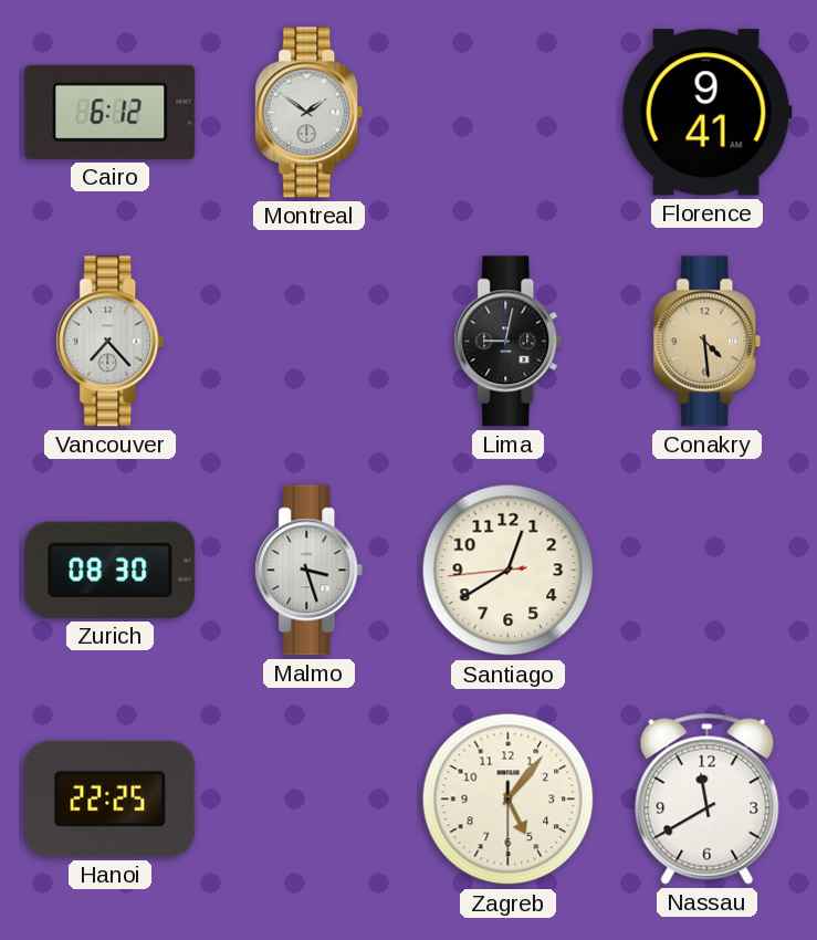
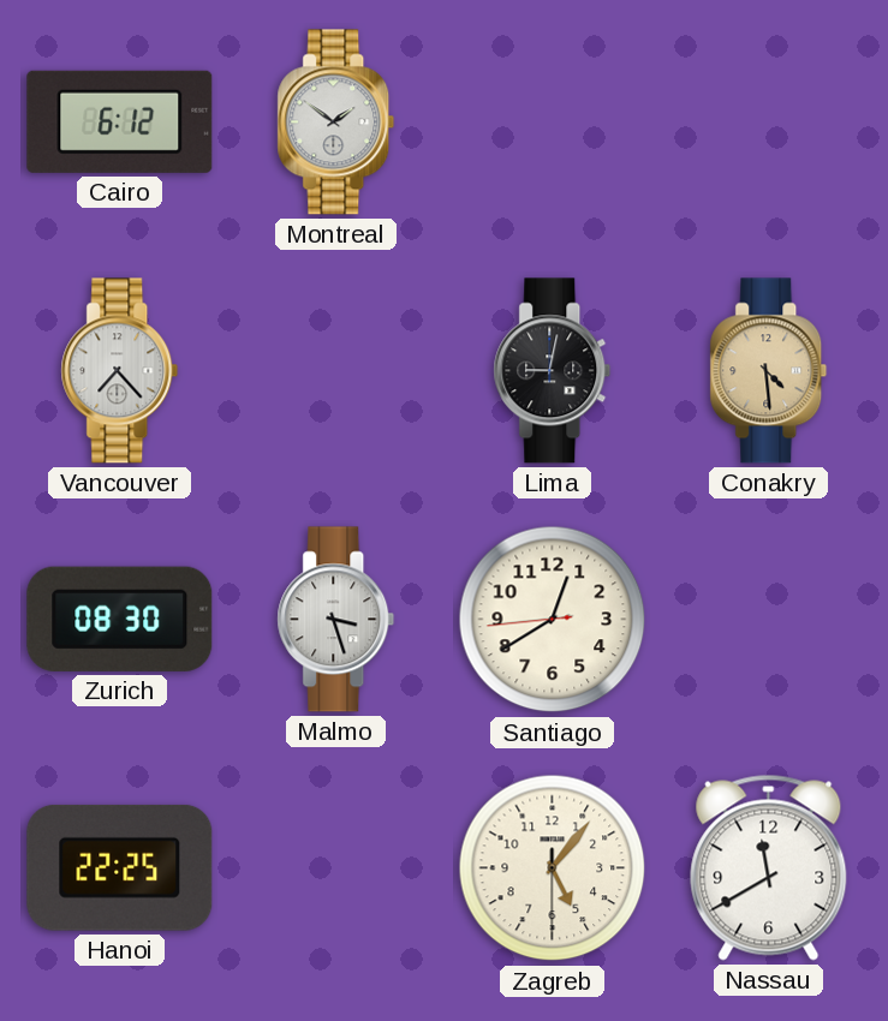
Florence: 9:41 -> none
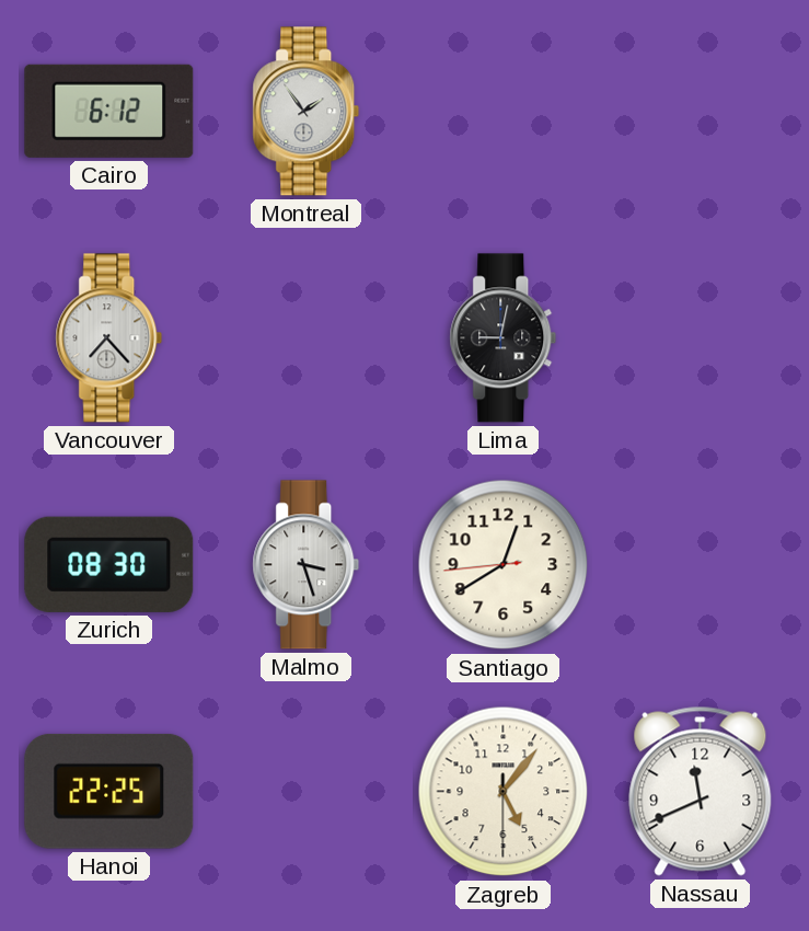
Montreal: 1:51 -> 1:54
Conakry: 4:29 -> none
Nassau: 11:40 -> 11:41
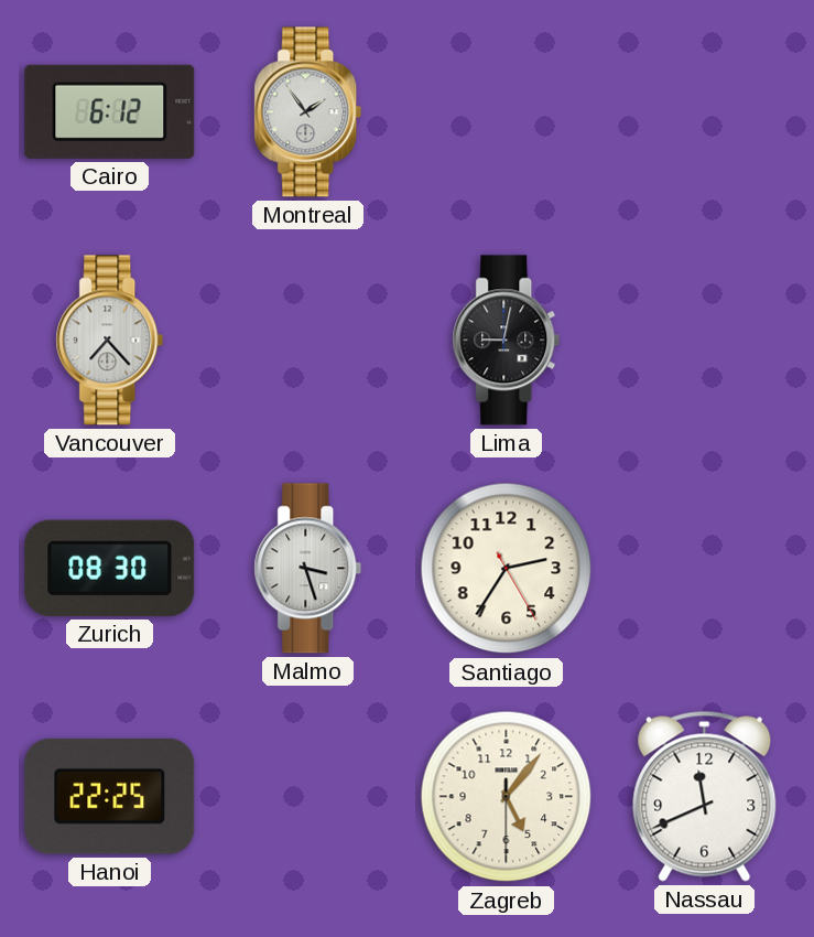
Santiago: 12:39 -> 2:35
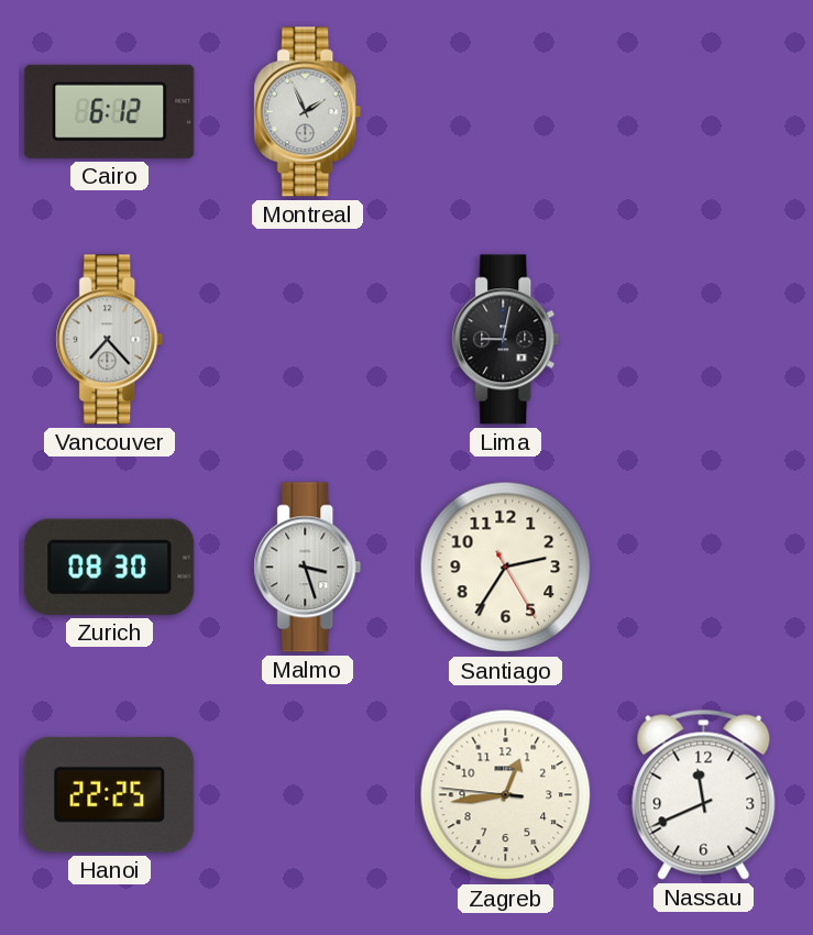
Montreal: 1:54 -> 1:56
Zagreb: 5:06 -> 12:43
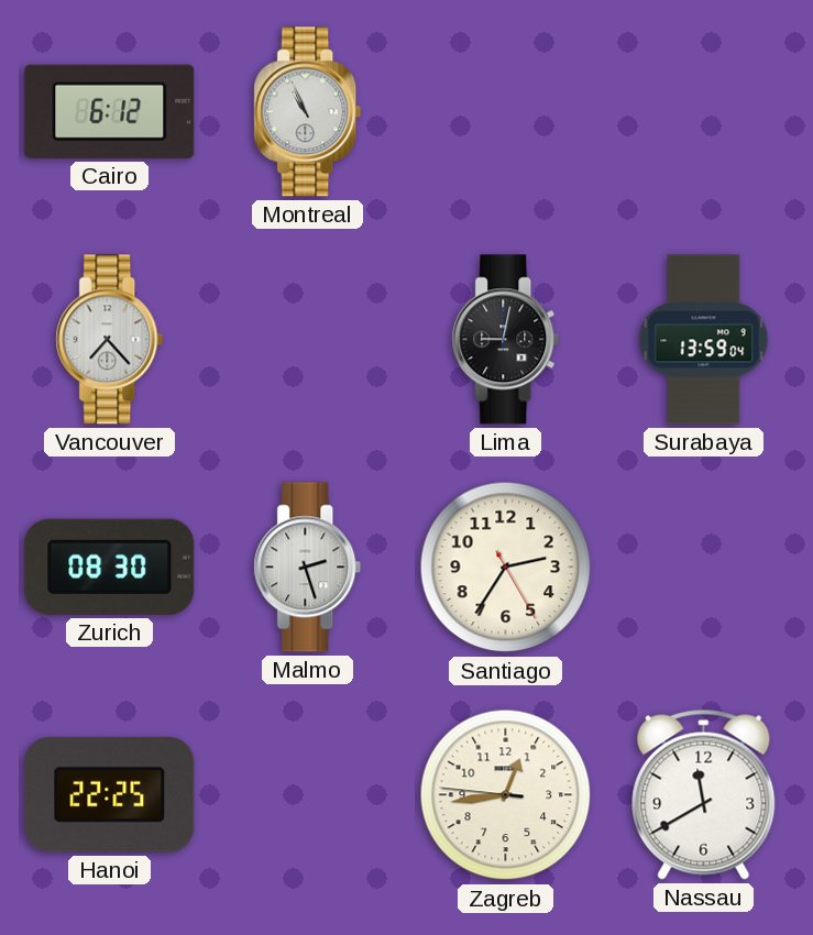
Montreal: 1:56 -> 10:56
Surabaya: none -> 13:59
Malmo: 3:27 -> 2:27
Nassau: 11:41 -> 11:40
